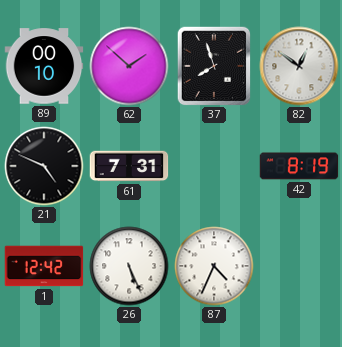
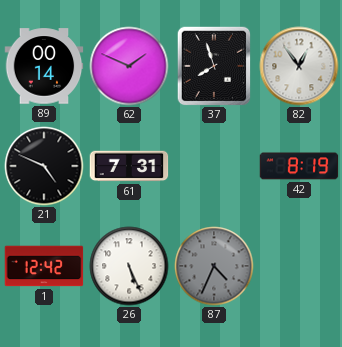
89: 00:10 -> 00:14
62: 1:52 -> 1:49
82: 12:51 -> 12:54
87 dial: white -> grey
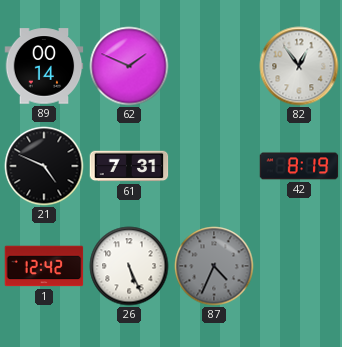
37: 7:57 -> none
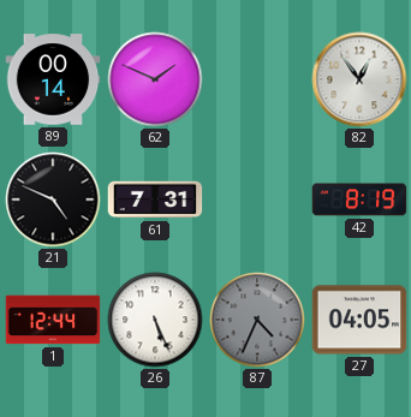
1: 12:42 -> 12:44
27: none -> 04:05
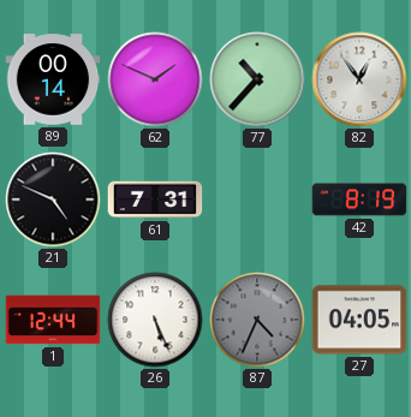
77: none -> 10:37
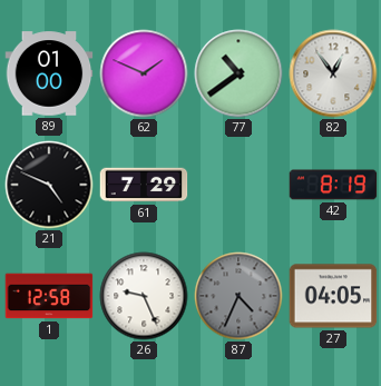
89: 00:14 -> 01:00
77: 10:37 -> 10:39
61: 7:31 -> 7:29
1: 12:44 -> 12:58
26: 5:26 -> 9:26
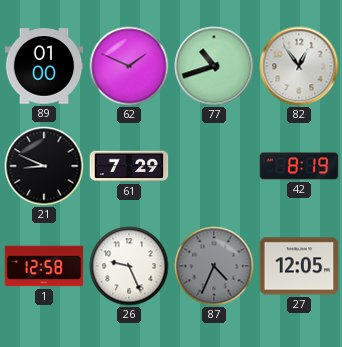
77: 10:39 -> 10:42
21: 4:49 -> 8:49
27: 04:05 -> 12:05
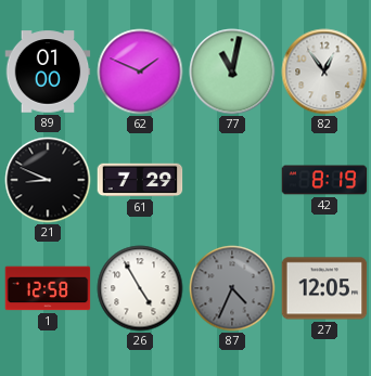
77: 10:42 -> 11:02
26: 9:26 -> 4:55
